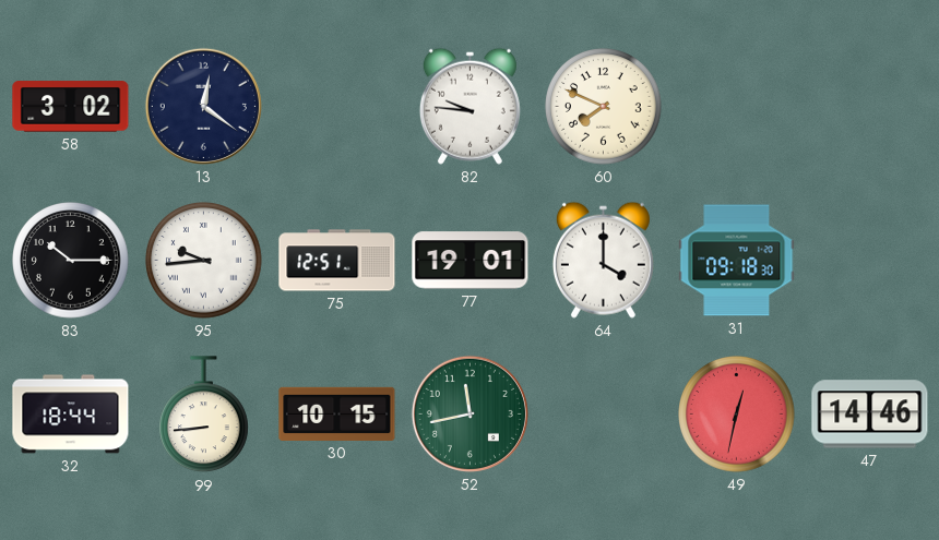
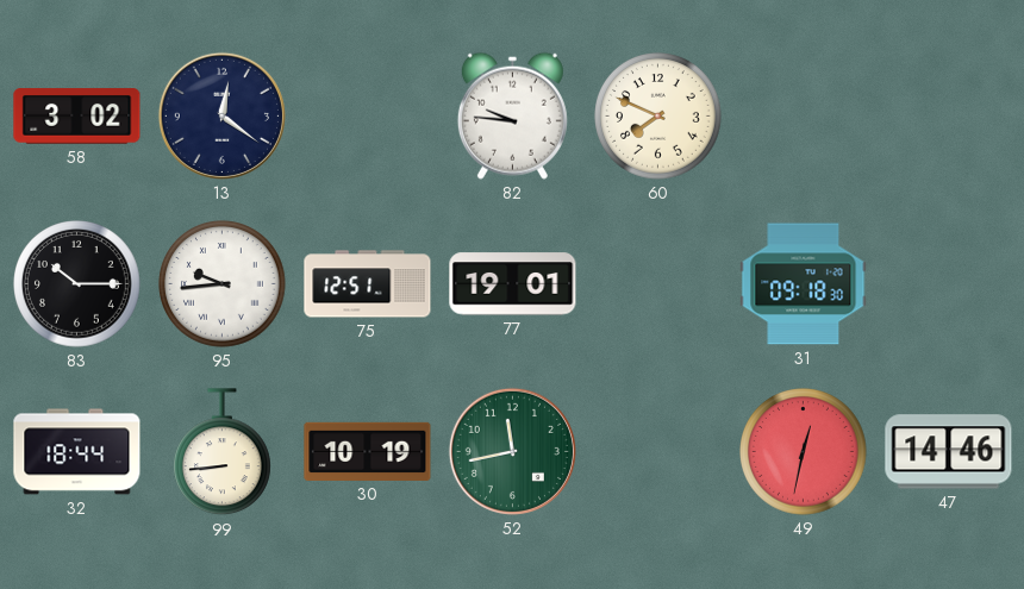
64: 4:00 -> none
30: 10:15 -> 10:19
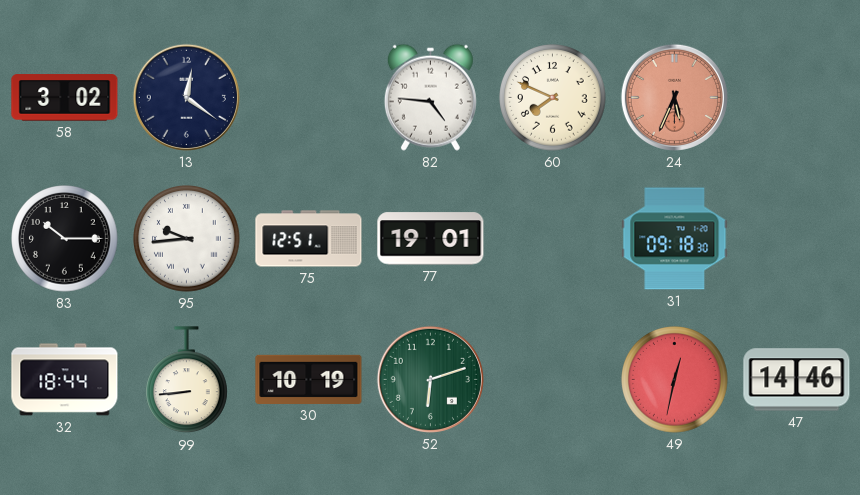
82: 9:46 -> 4:46
24: none -> 5:34
52: 11:43 -> 6:12
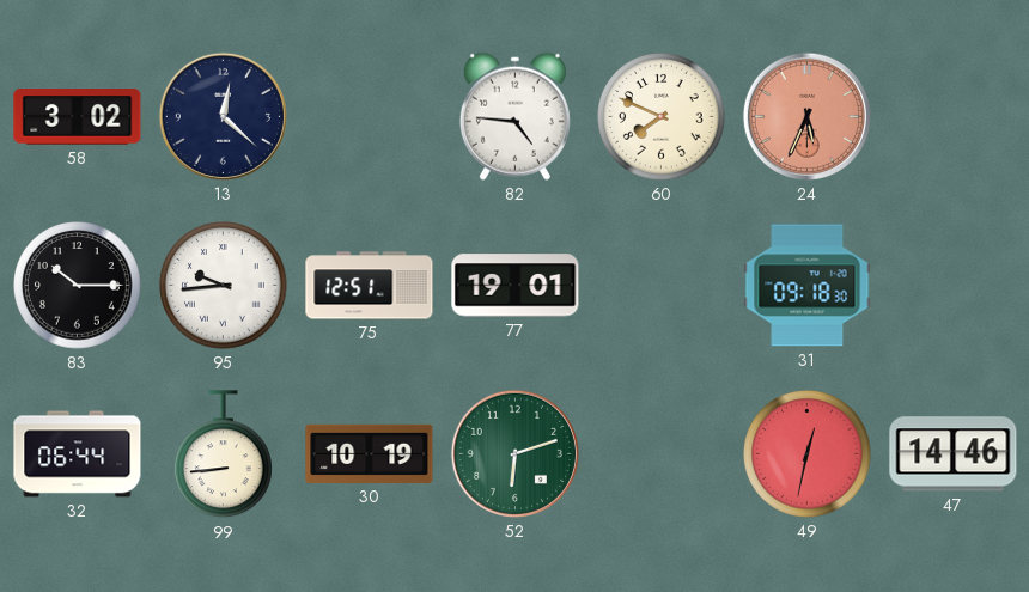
13: 12:21 -> 12:22
32: 18:44 -> 06:44
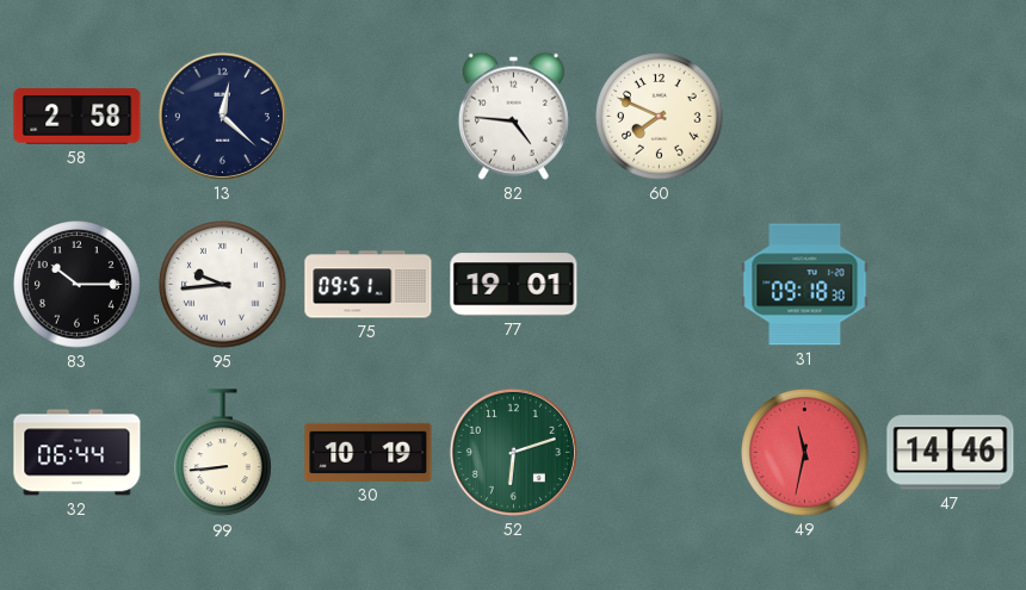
58: 3:02 -> 2:58
24: 5:34 -> none
75: 12:51 -> 09:51
49: 12:32 -> 11:32
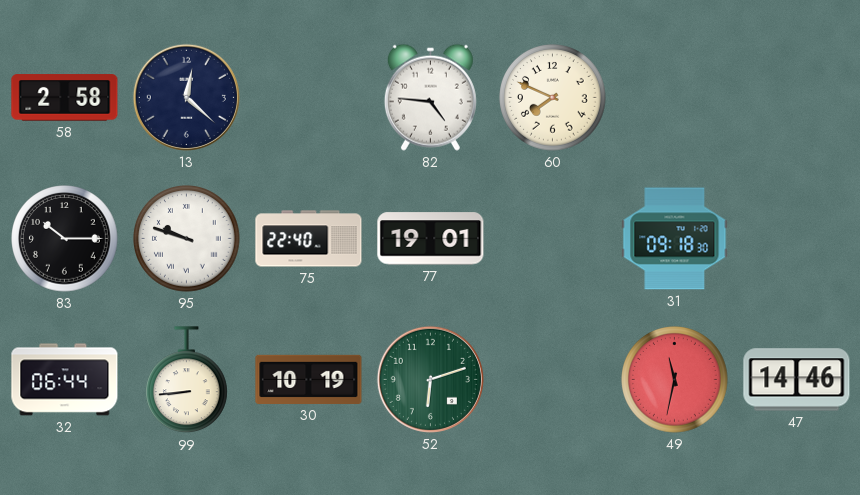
95: 9:44 -> 9:48
75: 09:51 -> 22:40
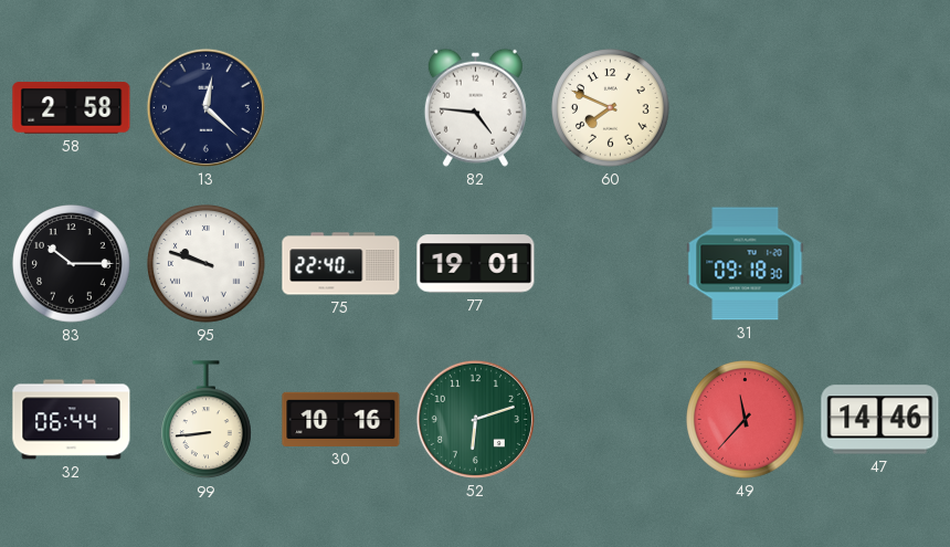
30: 10:19 -> 10:16
49: 11:32 -> 11:37
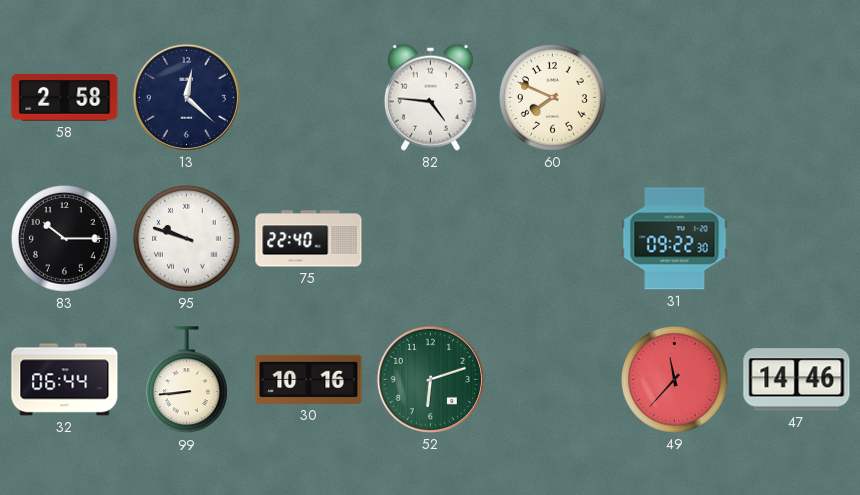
77: 19:01 -> none
31: 09:18 -> 09:22
